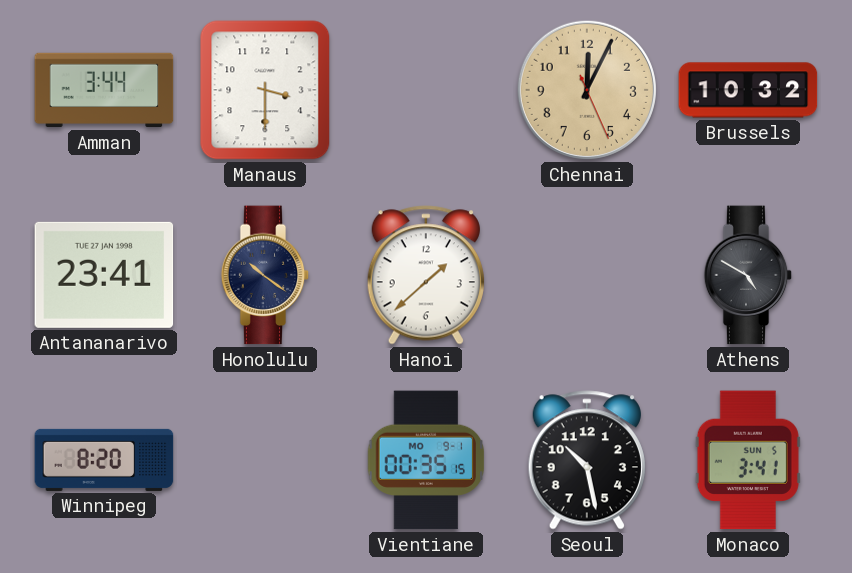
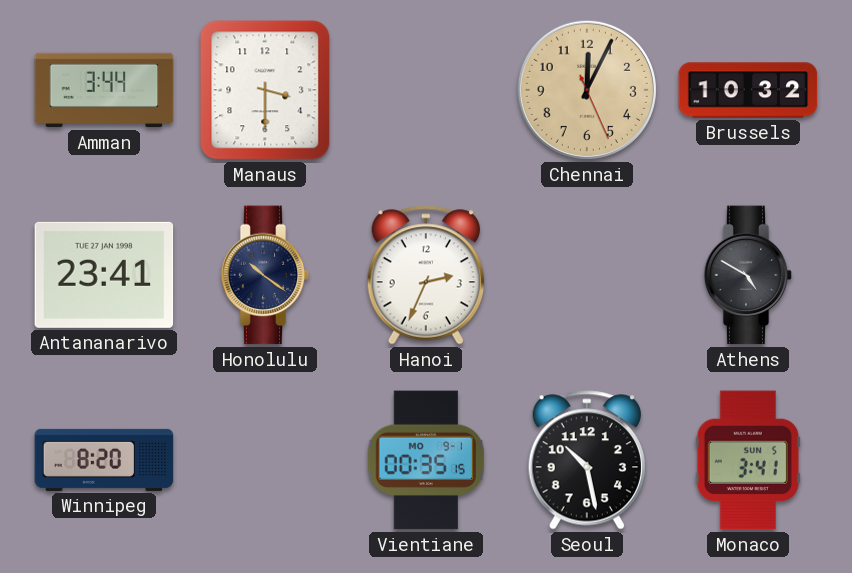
Hanoi: 1:38 -> 2:34
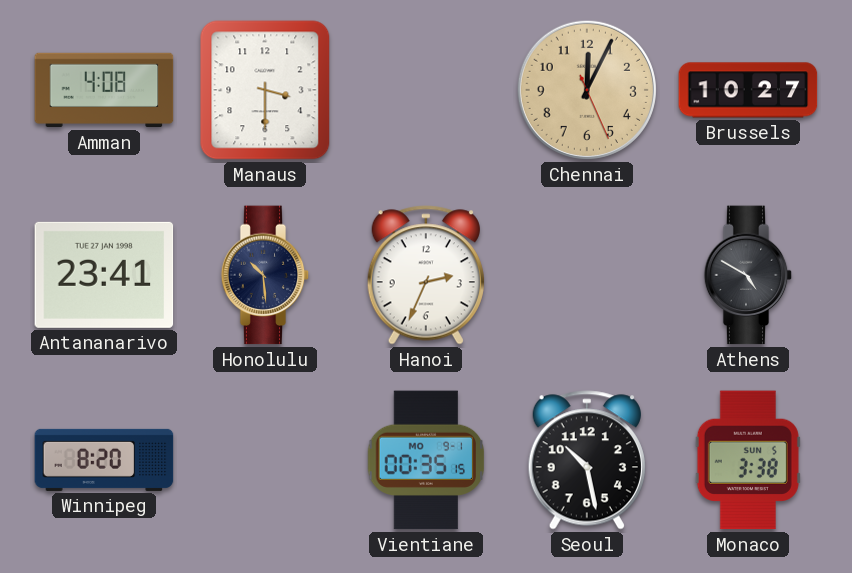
Amman: 3:44 -> 4:08
Brussels: 10:32 -> 10:27
Honolulu: 10:21 -> 10:29
Monaco: 3:41 -> 3:38
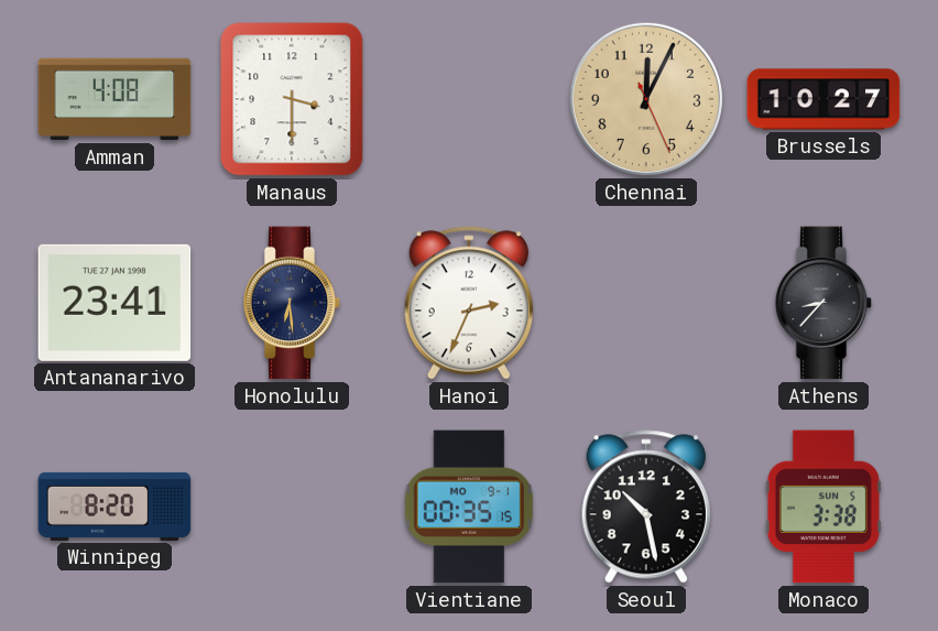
Honolulu: 10:29 -> 6:29
Athens: 4:50 -> 8:37
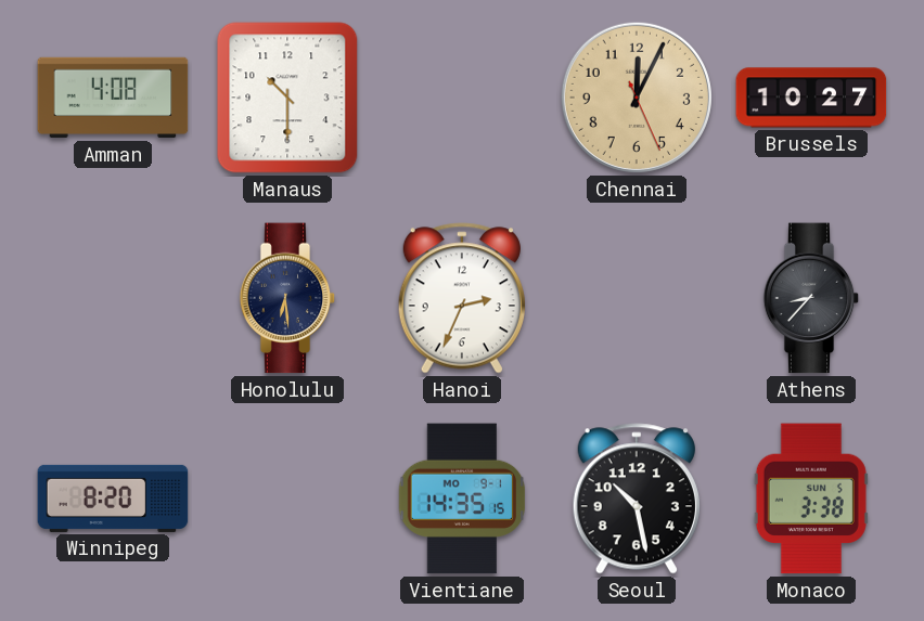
Manaus: 3:30 -> 10:30
Antananarivo: 23:41 -> none
Vientiane: 00:35 -> 14:35
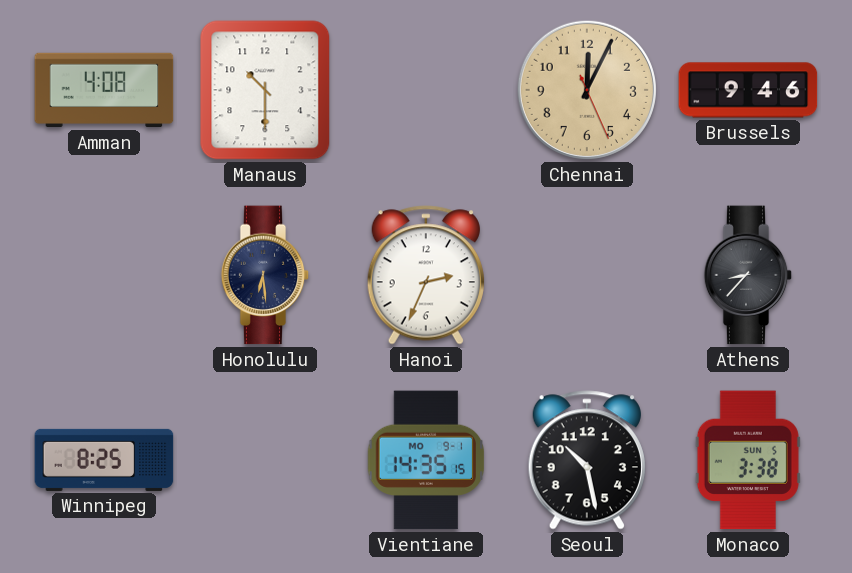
Brussels: 10:27 -> 9:46
Winnipeg: 8:20 -> 8:25
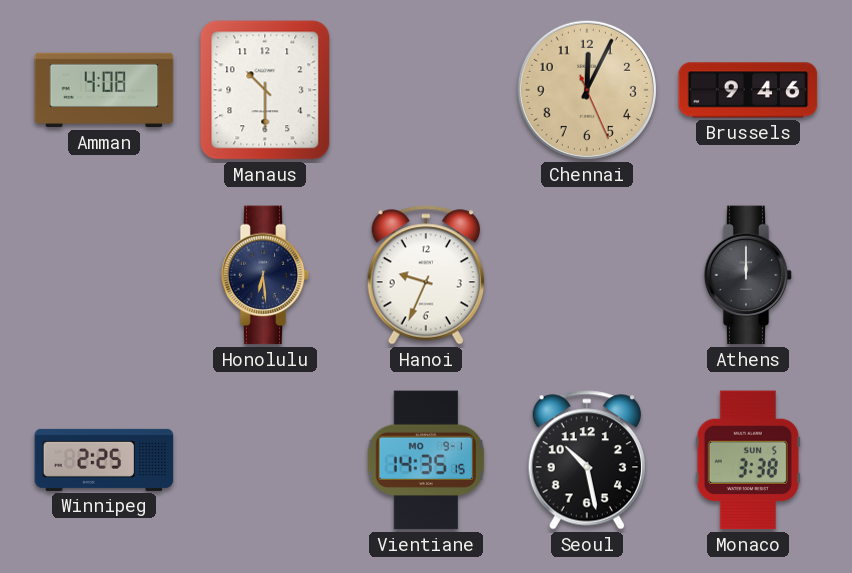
Hanoi: 2:34 -> 9:34
Athens: 8:37 -> 12:00
Winnipeg: 8:25 -> 2:25
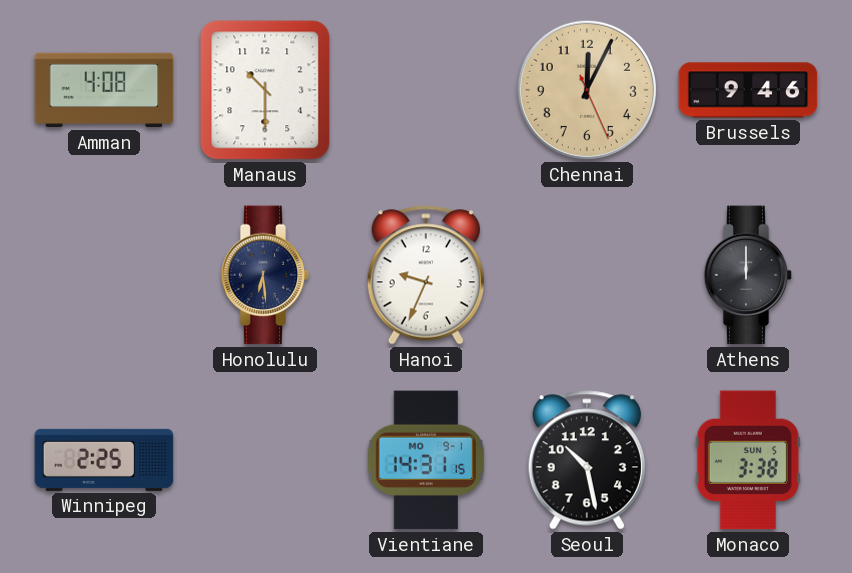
Vientiane: 14:35 -> 14:31
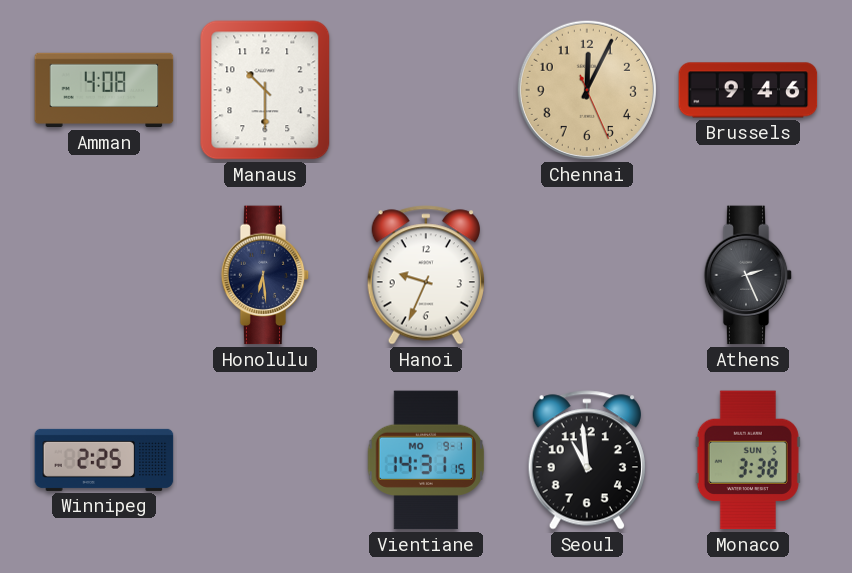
Athens: 12:00 -> 2:26
Seoul: 10:28 -> 10:59
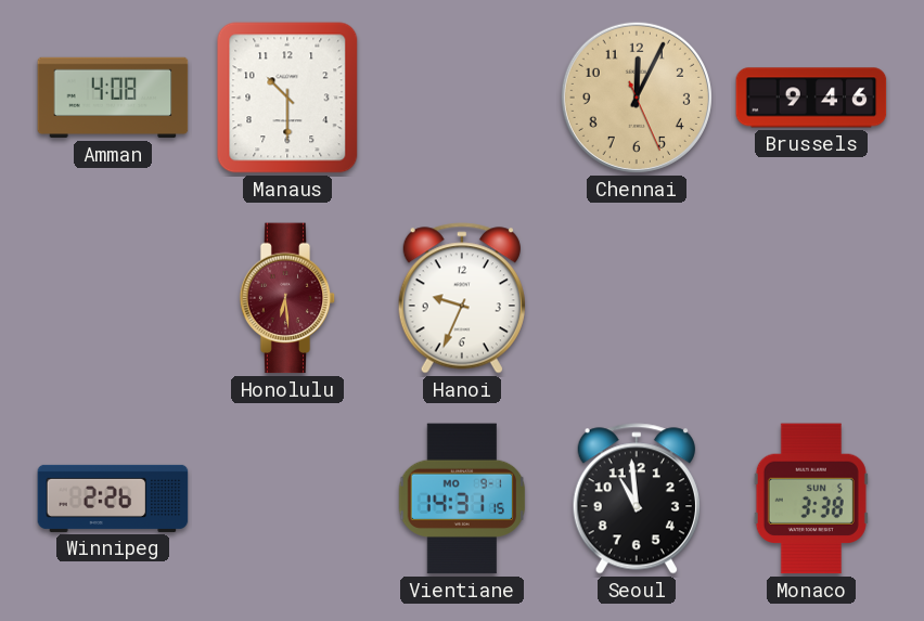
Honolulu dial: navy -> burgundy
Athens: 2:26 -> none
Winnipeg: 2:25 -> 2:26
